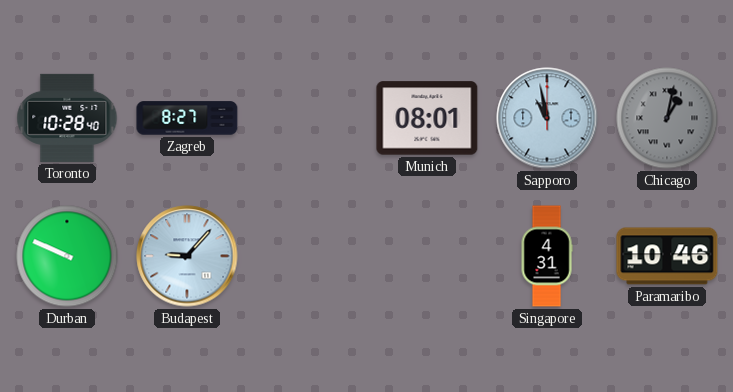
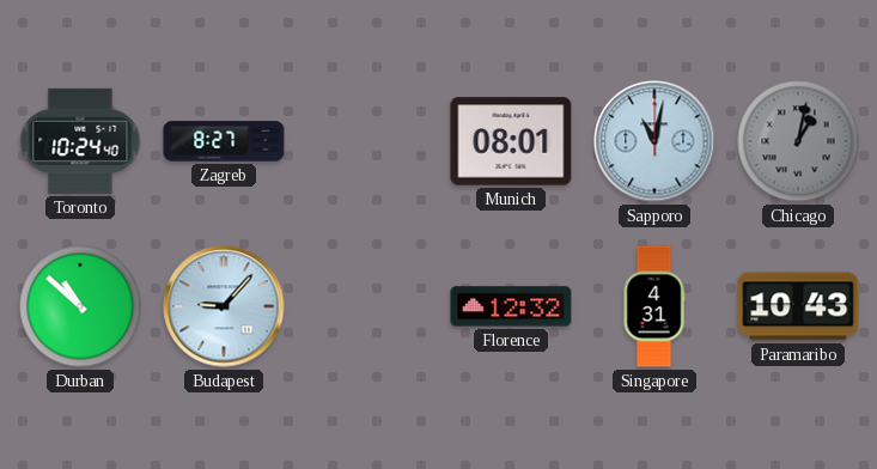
Toronto: 10:28 -> 10:24
Sapporo: 10:58 -> 11:02
Durban: 9:49 -> 10:52
Florence: none -> 12:32
Paramaribo: 10:46 -> 10:43
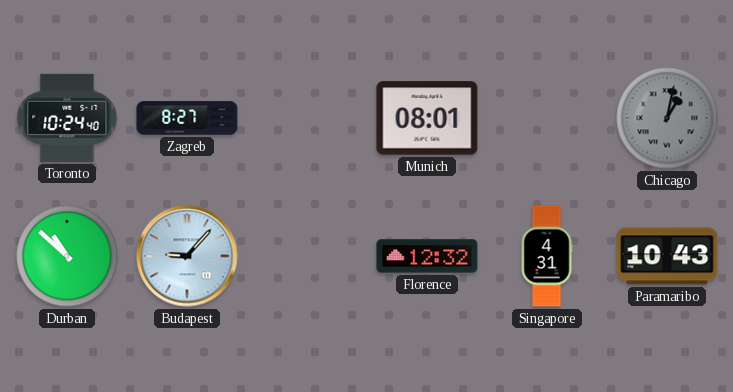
Sapporo: 11:02 -> none
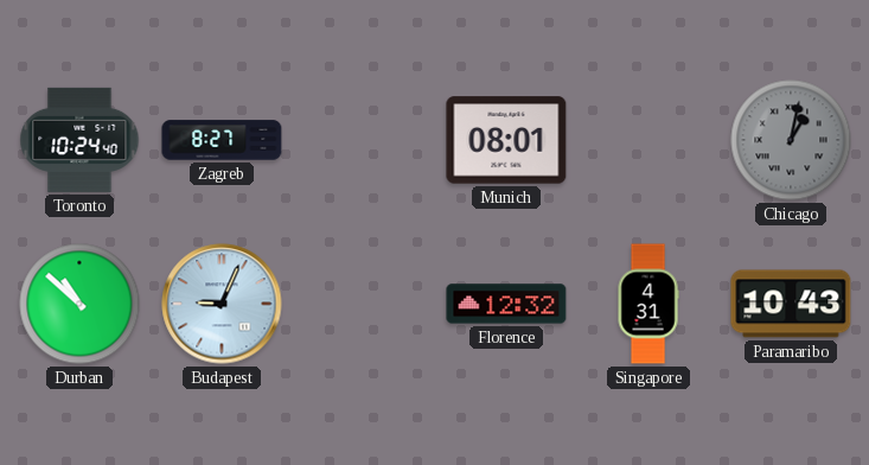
Budapest: 9:07 -> 9:04
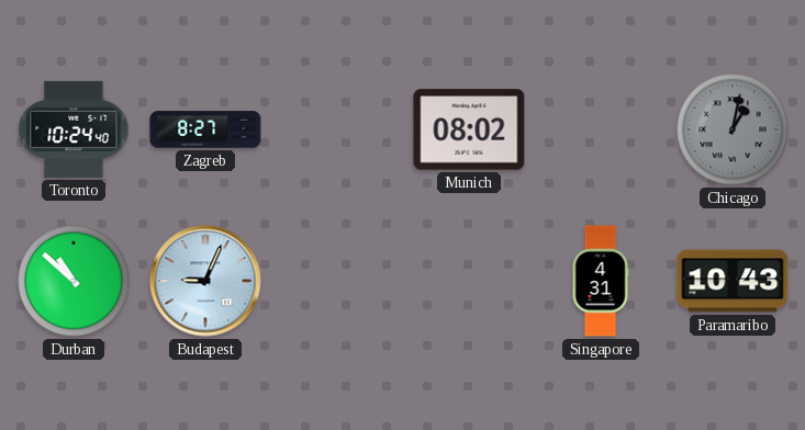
Munich: 08:01 -> 08:02
Florence: 12:32 -> none
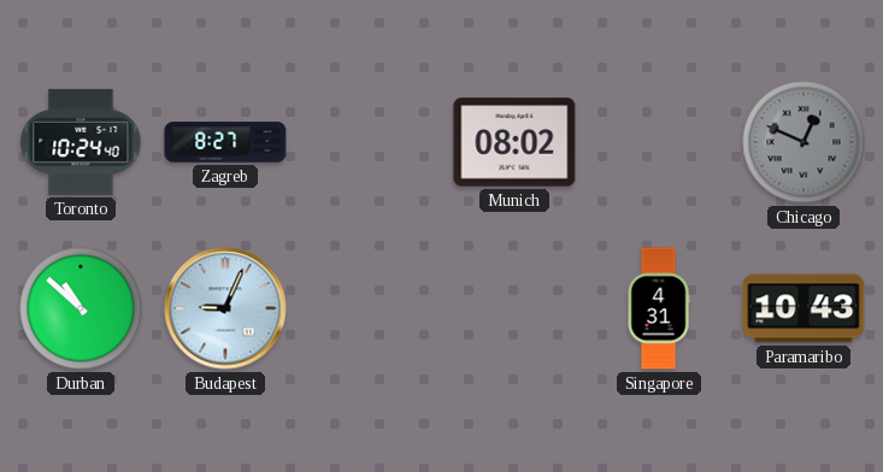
Chicago: 1:02 -> 12:49
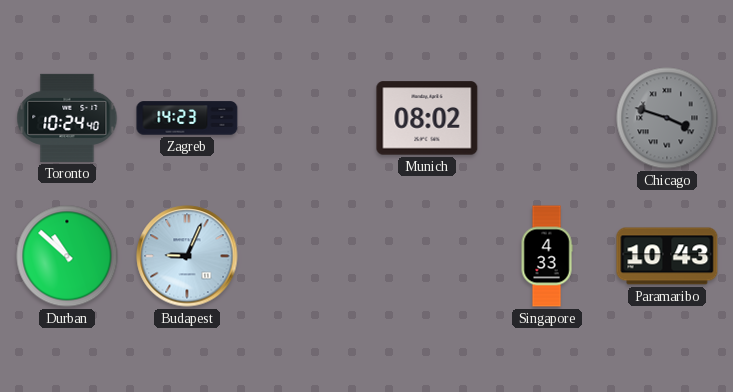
Zagreb: 8:27 -> 14:23
Chicago: 12:49 -> 3:48
Singapore: 4:31 -> 4:33
